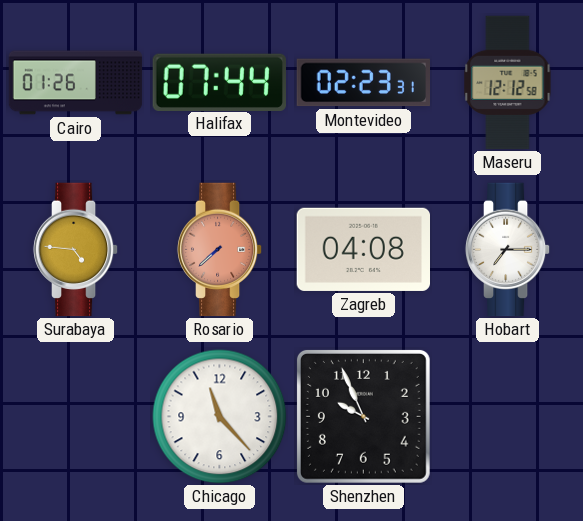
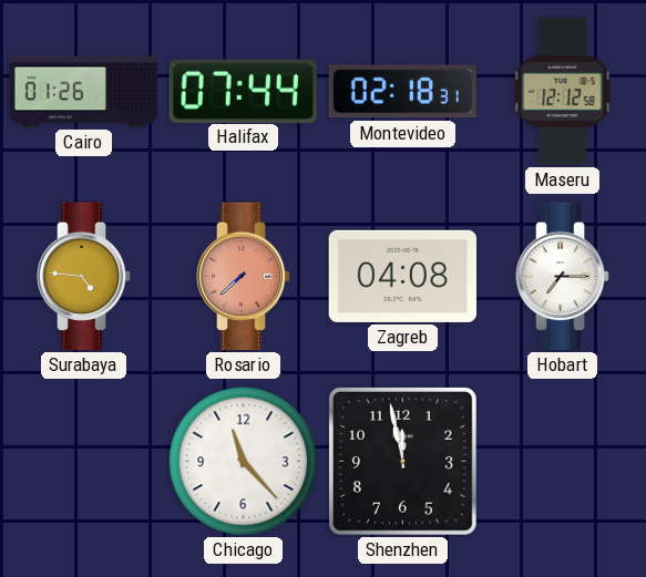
Montevideo: 02:23 -> 02:18
Shenzhen: 9:56 -> 11:58
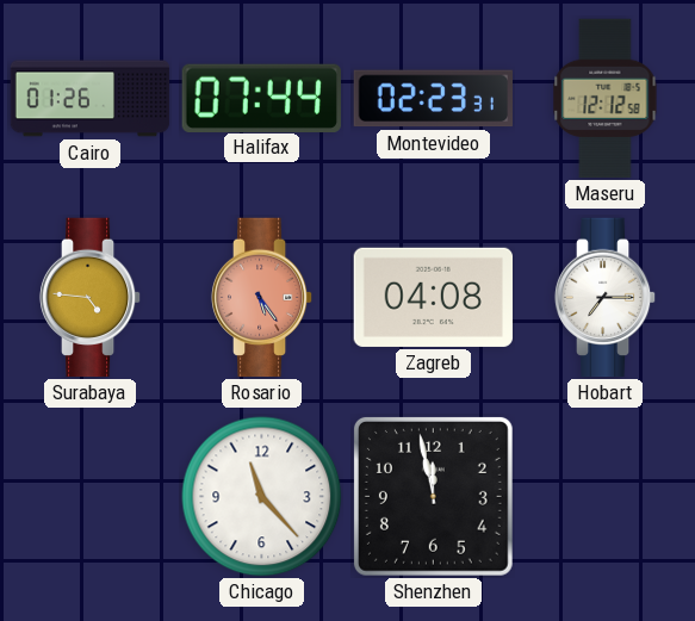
Montevideo: 02:18 -> 02:23
Rosario: 7:38 -> 5:24
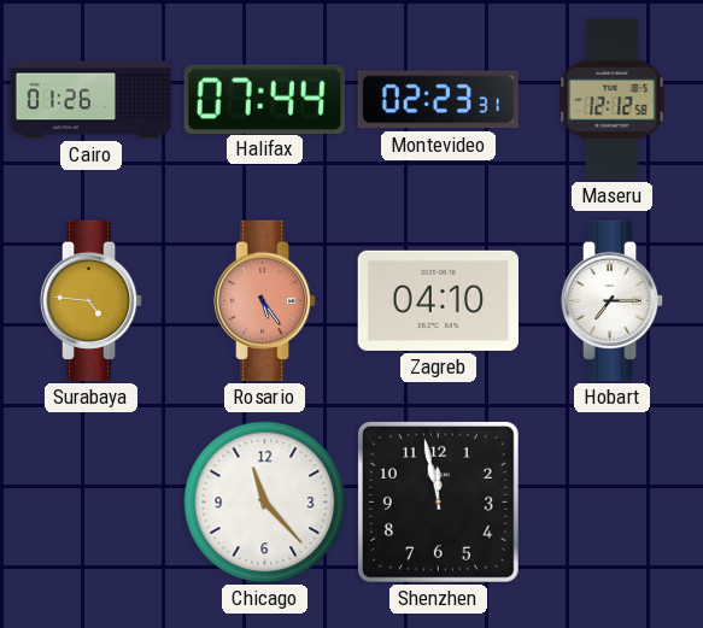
Zagreb: 04:08 -> 04:10
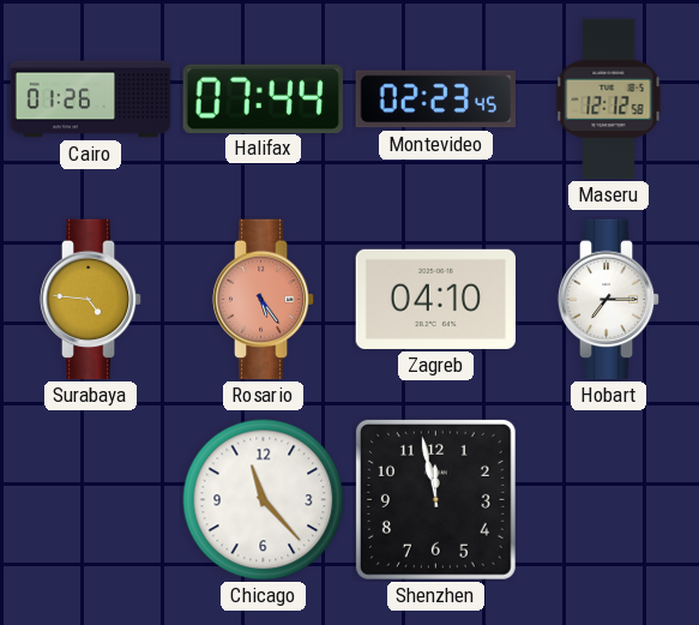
Montevideo: 02:23:31 -> 02:23:45
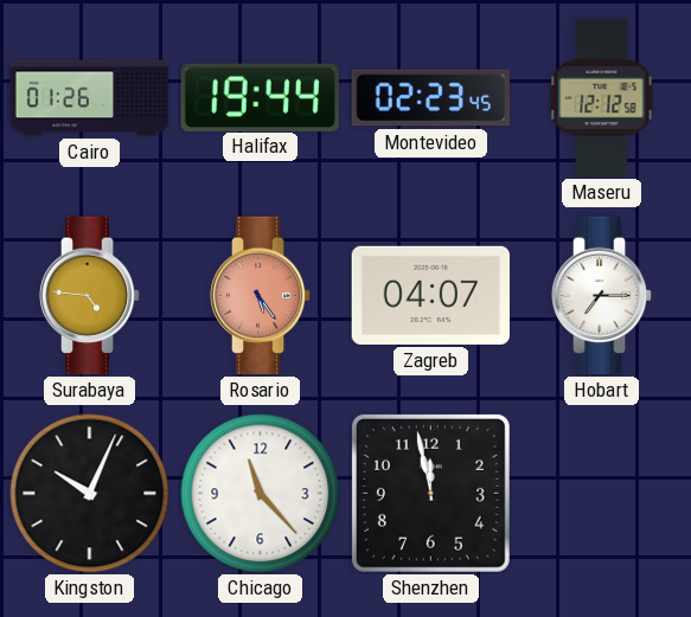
Halifax: 07:44 -> 19:44
Zagreb: 04:10 -> 04:07
Kingston: none -> 10:04
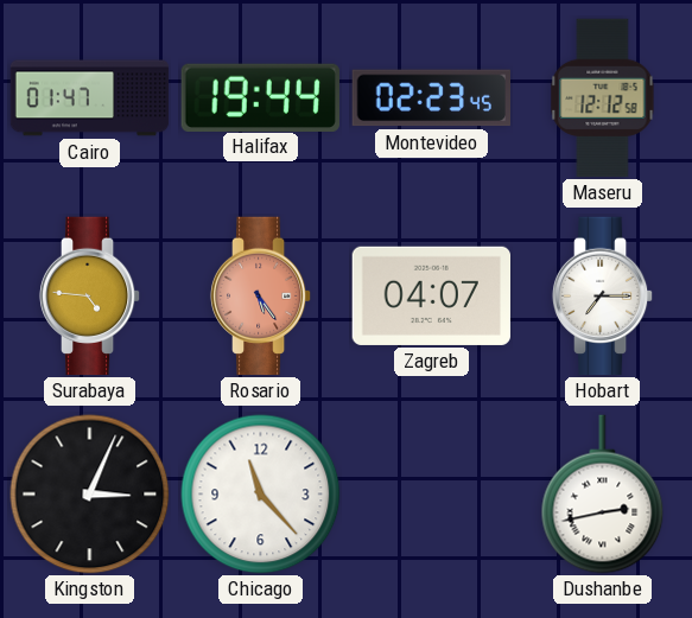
Cairo: 01:26 -> 01:47
Kingston: 10:04 -> 3:04
Shenzhen: 11:58 -> none
Dushanbe: none -> 2:43
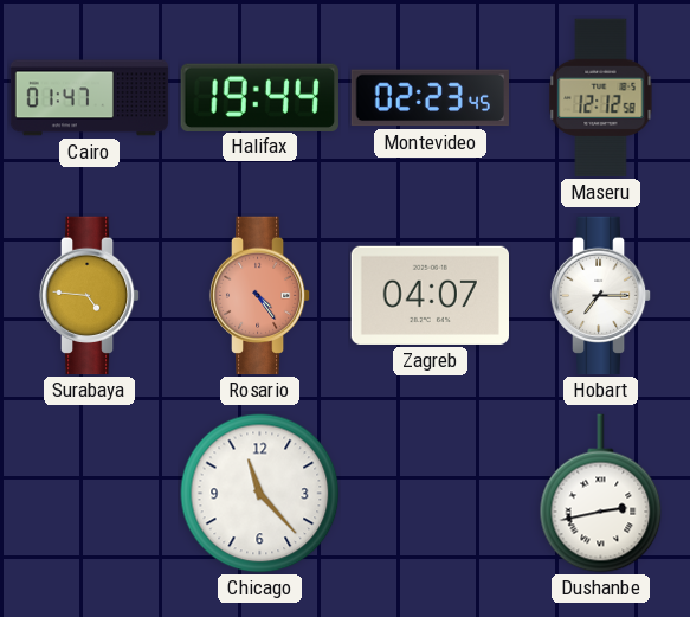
Rosario: 5:24 -> 4:24
Kingston: 3:04 -> none
